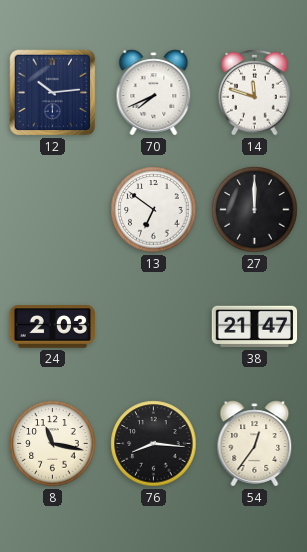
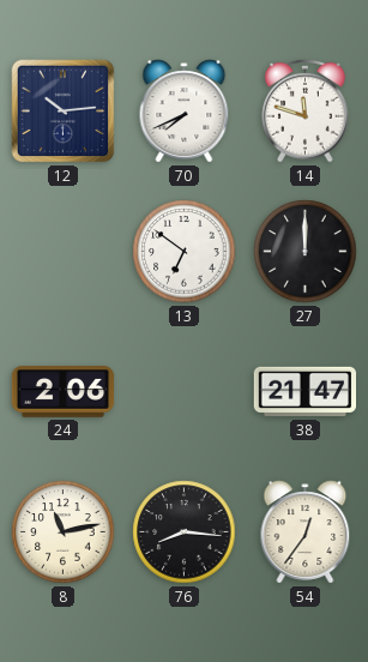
24: 2:03 -> 2:06
8: 11:17 -> 11:13
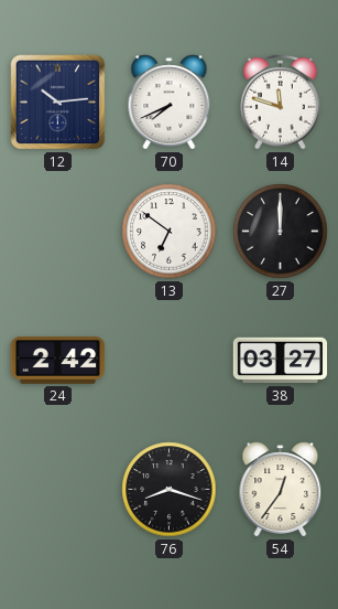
24: 2:06 -> 2:42
38: 21:47 -> 03:27
8: 11:13 -> none
76: 8:16 -> 8:18
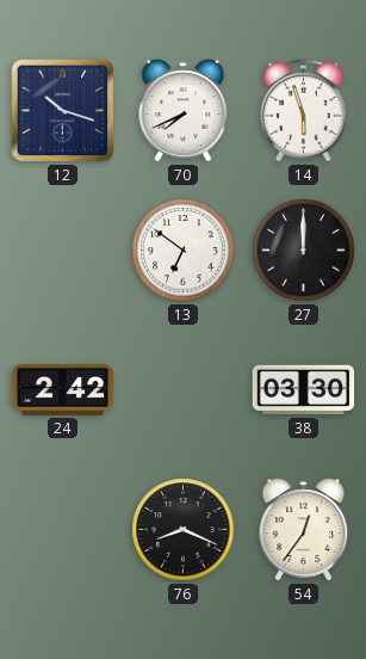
12: 10:14 -> 10:18
14: 11:48 -> 5:57
38: 03:27 -> 03:30
76: 8:18 -> 8:19
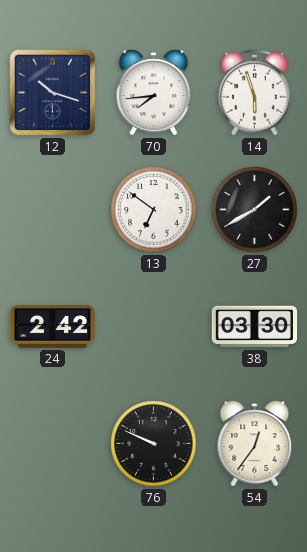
70: 7:41 -> 7:44
27: 12:00 -> 1:40
76: 8:19 -> 9:49
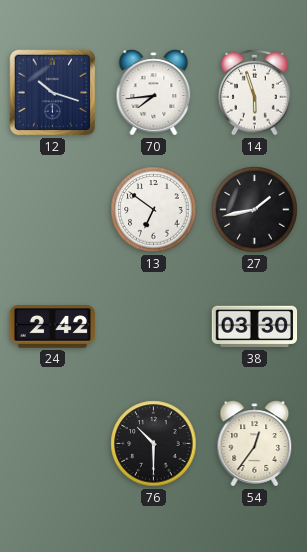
27: 1:40 -> 1:43
76: 9:49 -> 10:30
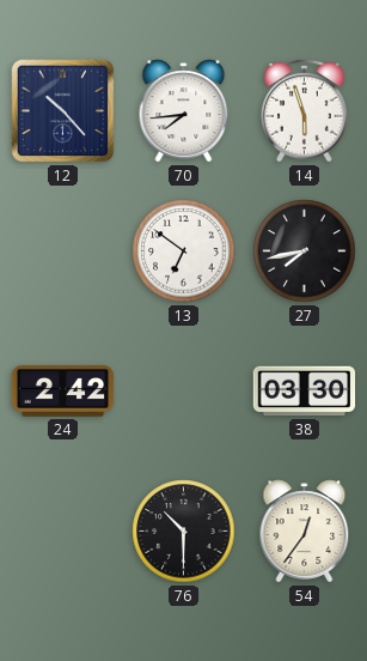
12: 10:18 -> 10:23
27: 1:43 -> 7:43
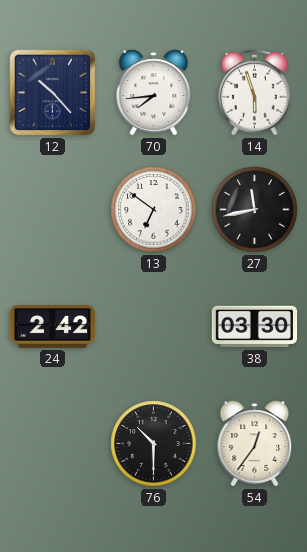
27: 7:43 -> 11:43
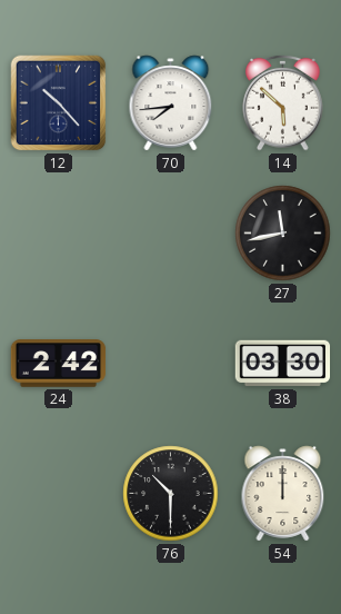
14: 5:57 -> 5:52
13: 6:51 -> none
54: 12:36 -> 12:00
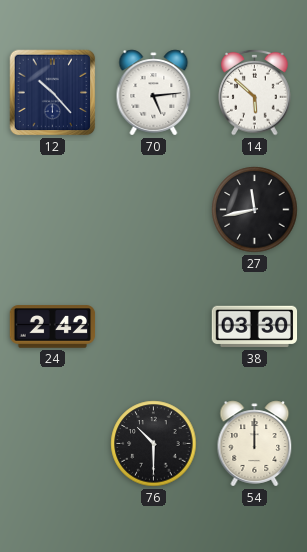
70: 7:44 -> 5:14
